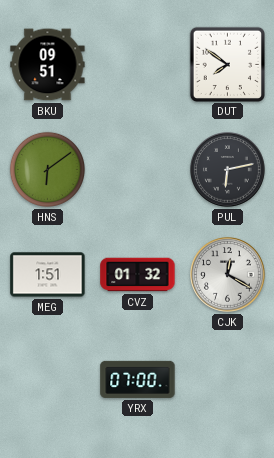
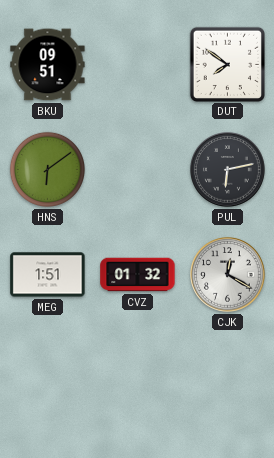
YRX: 07:00 -> none
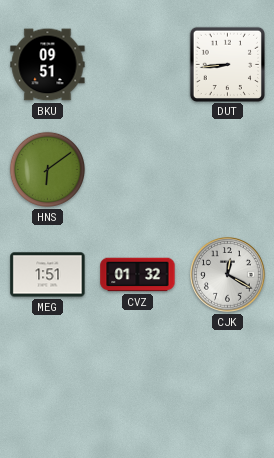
DUT: 7:51 -> 8:44
PUL: 6:13 -> none
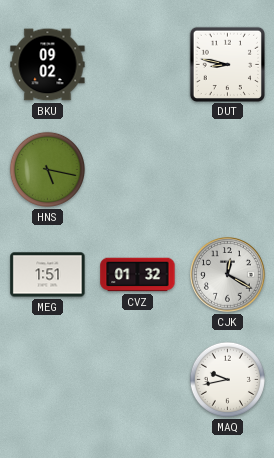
BKU: 09:51 -> 09:02
DUT: 8:44 -> 8:47
HNS: 6:09 -> 5:17
MAQ: none -> 9:43
